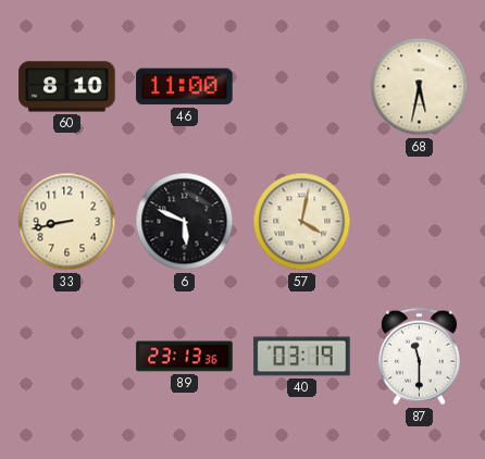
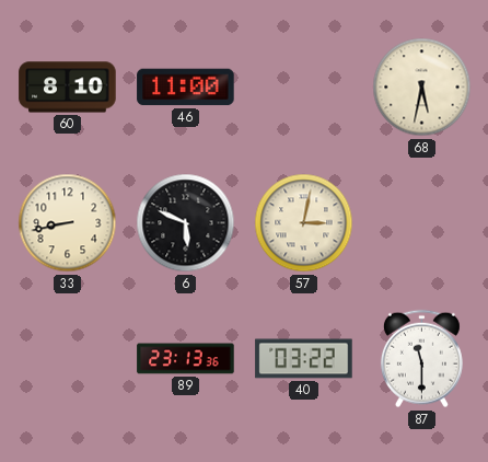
57: 4:02 -> 3:02
40: 03:19 -> 03:22
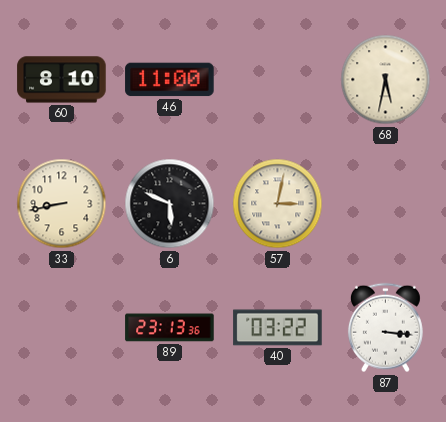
87: 11:30 -> 3:16
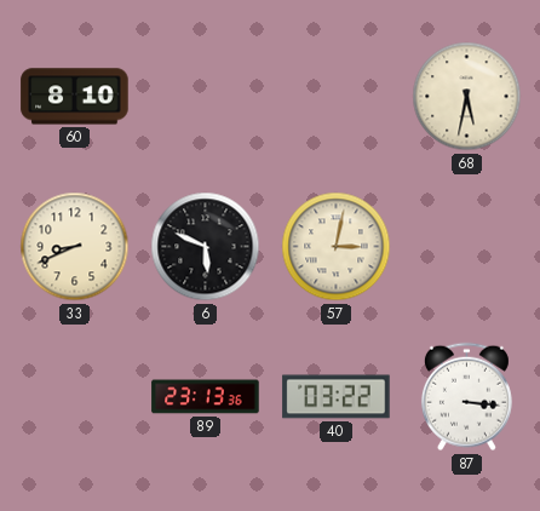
46: 11:00 -> none
33: 8:43 -> 8:41
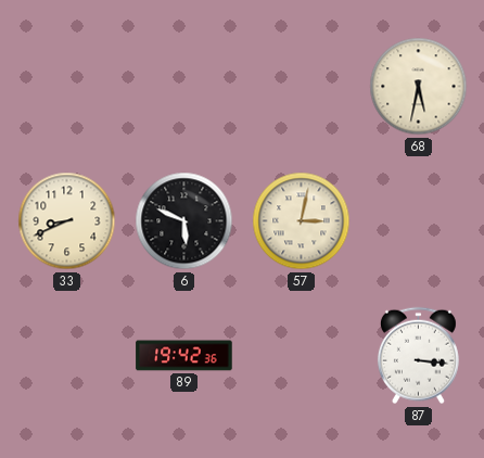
60: 8:10 -> none
89: 23:13 -> 19:42
40: 03:22 -> none
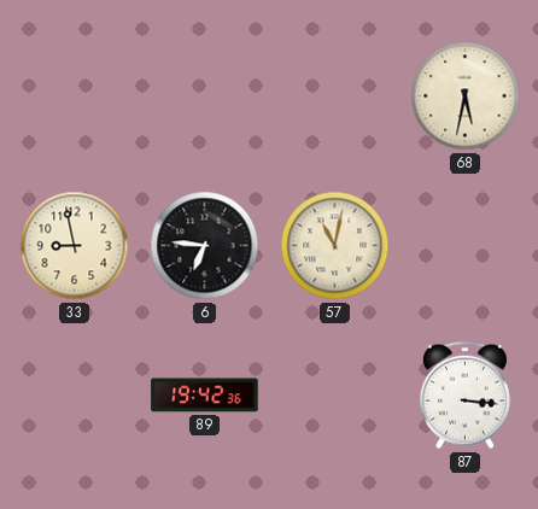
33: 8:41 -> 8:58
6: 5:49 -> 6:46
57: 3:02 -> 11:02
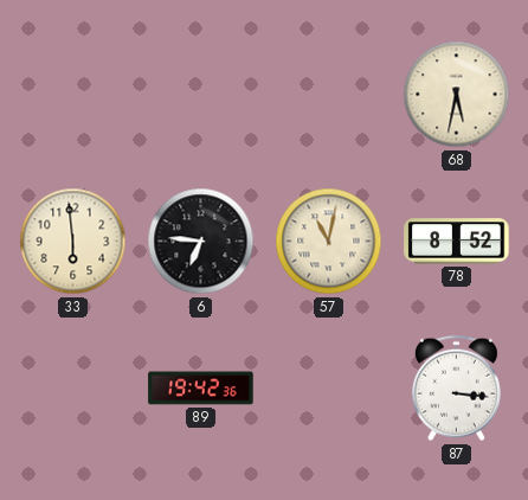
33: 8:58 -> 5:59
78: none -> 8:52
